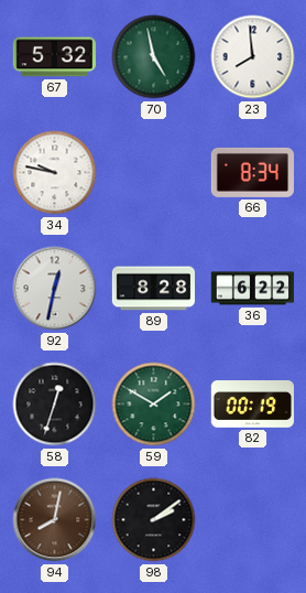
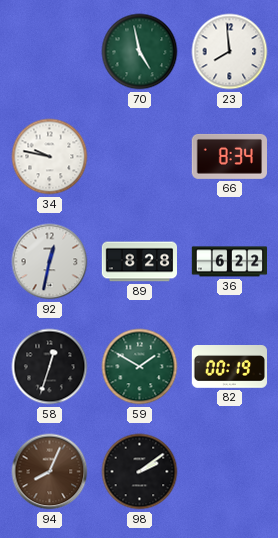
67: 5:32 -> none
94: 8:02 -> 8:04
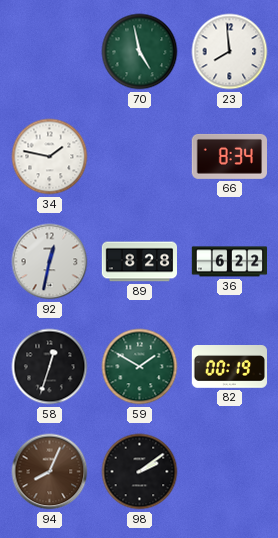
34: 9:47 -> 1:47
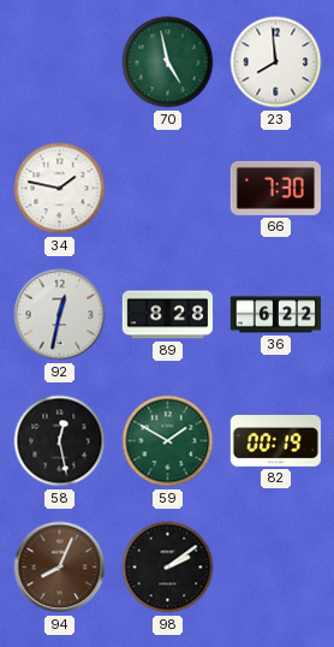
66: 8:34 -> 7:30
58: 12:33 -> 12:28
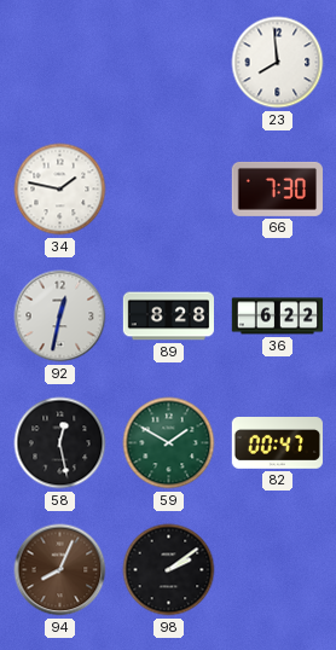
70: 4:58 -> none
82: 00:19 -> 00:47
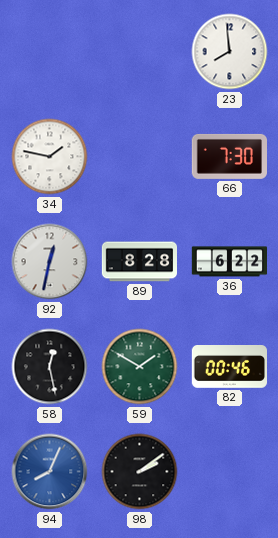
82: 00:47 -> 00:46
94 dial: brown -> blue
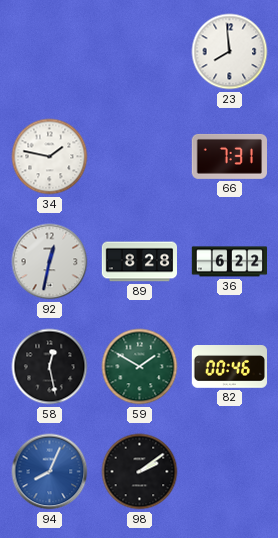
66: 7:30 -> 7:31
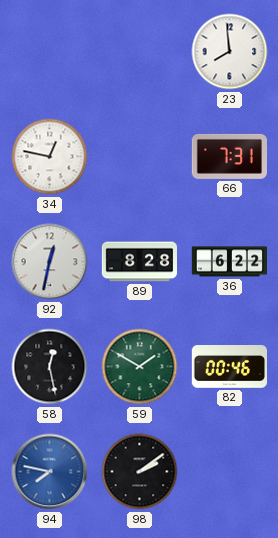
34: 1:47 -> 12:47
94: 8:04 -> 7:47
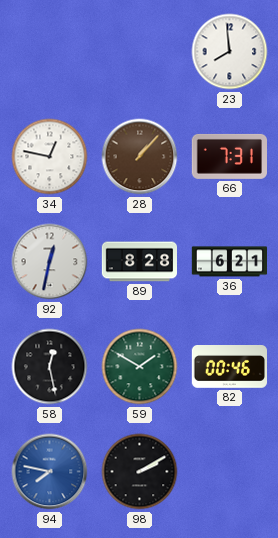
28: none -> 1:07
36: 6:22 -> 6:21
98: 2:09 -> 2:10
